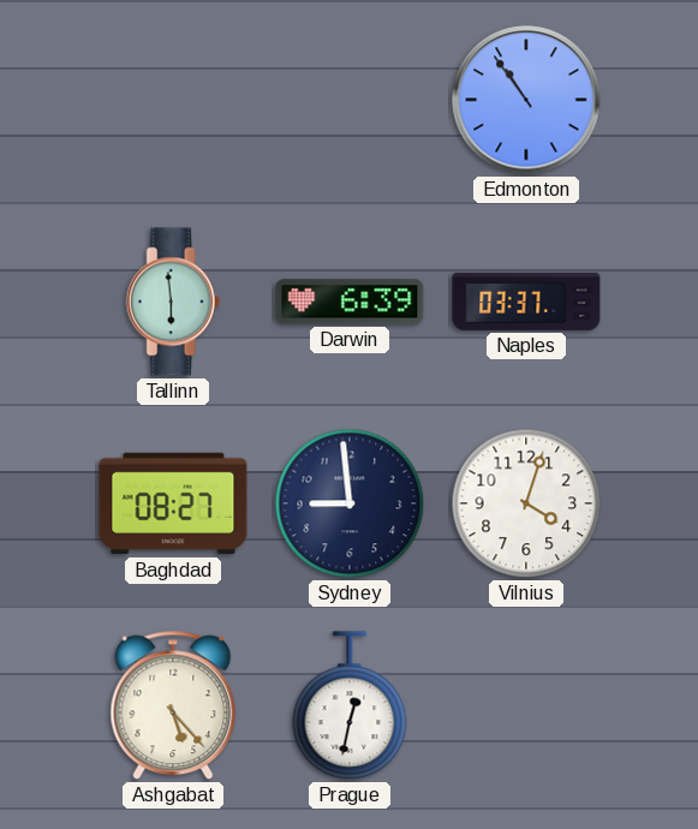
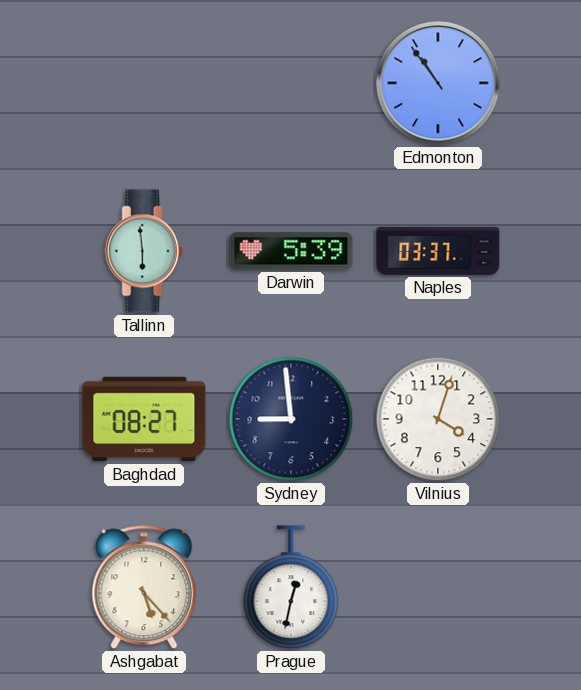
Darwin: 6:39 -> 5:39
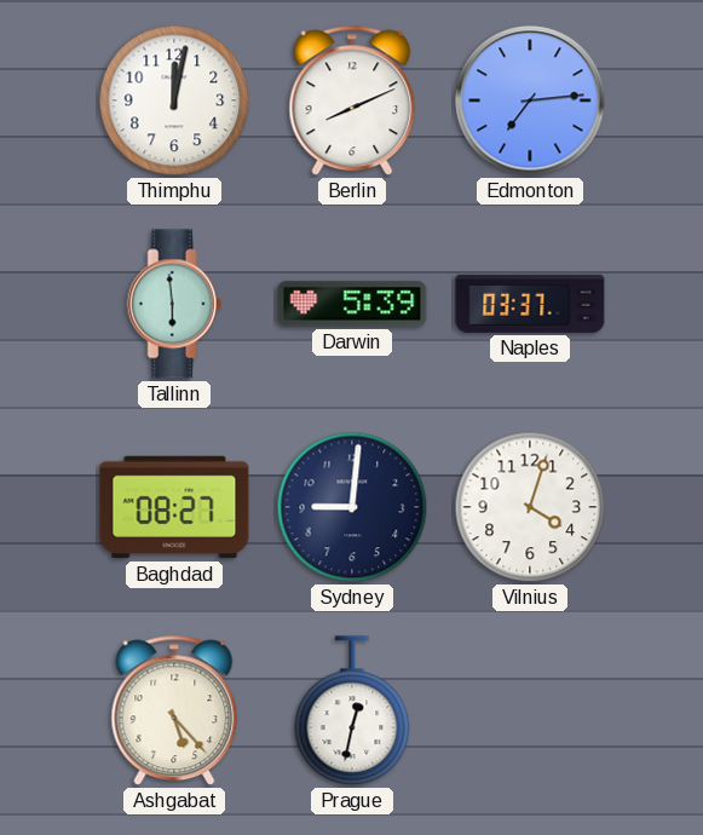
Thimphu: none -> 12:02
Berlin: none -> 8:11
Edmonton: 10:54 -> 7:14
Sydney: 8:59 -> 9:01
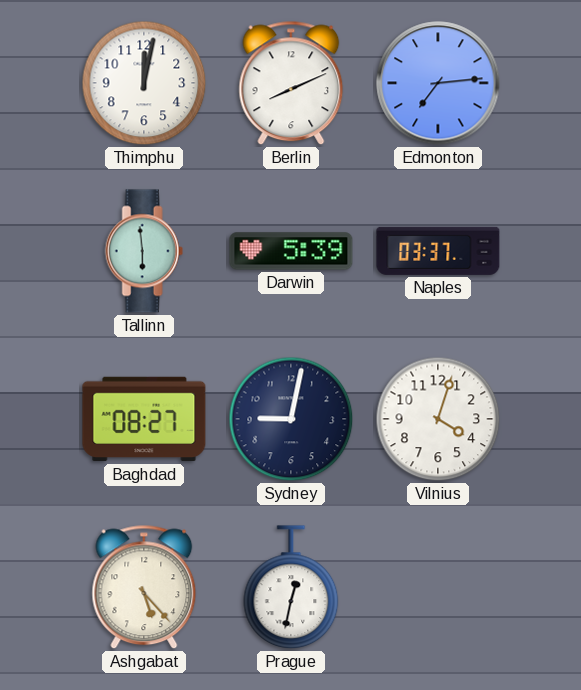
Sydney: 9:01 -> 9:02
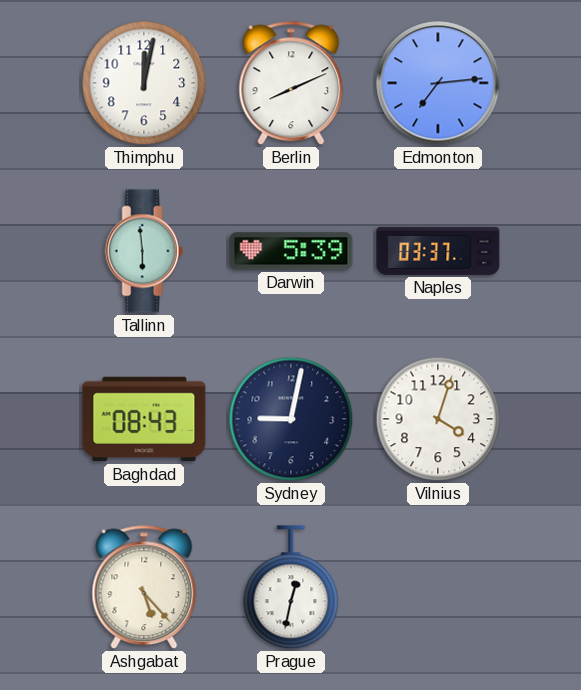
Baghdad: 08:27 -> 08:43
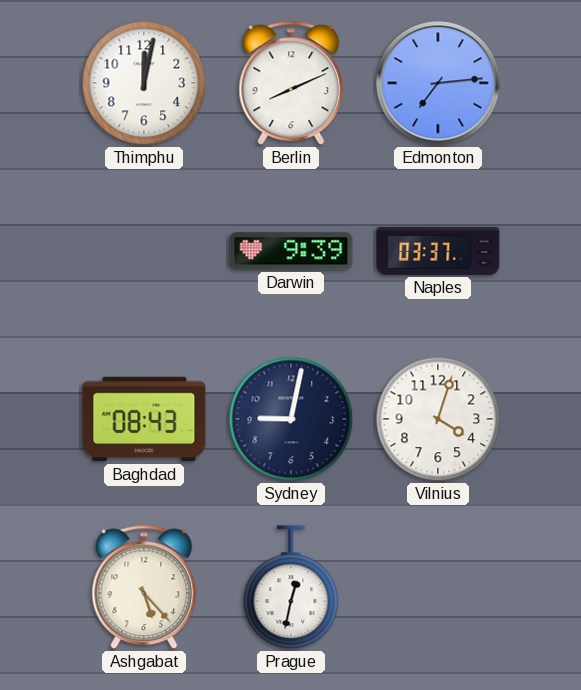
Tallinn: 5:59 -> none
Darwin: 5:39 -> 9:39
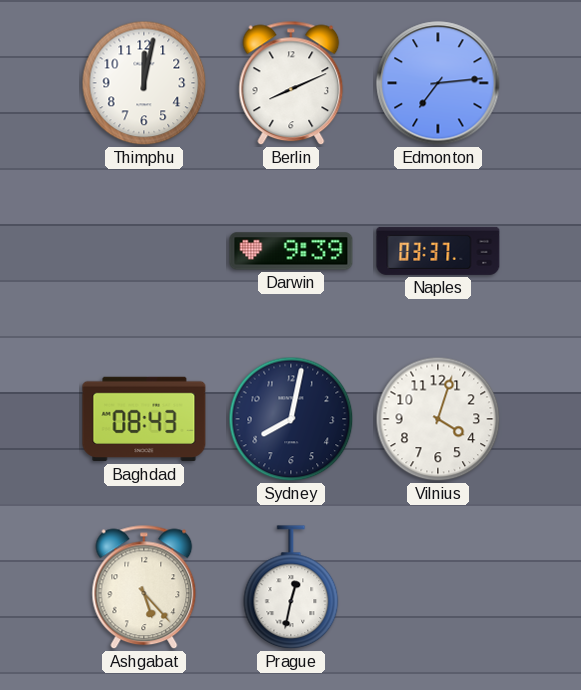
Sydney: 9:02 -> 8:02
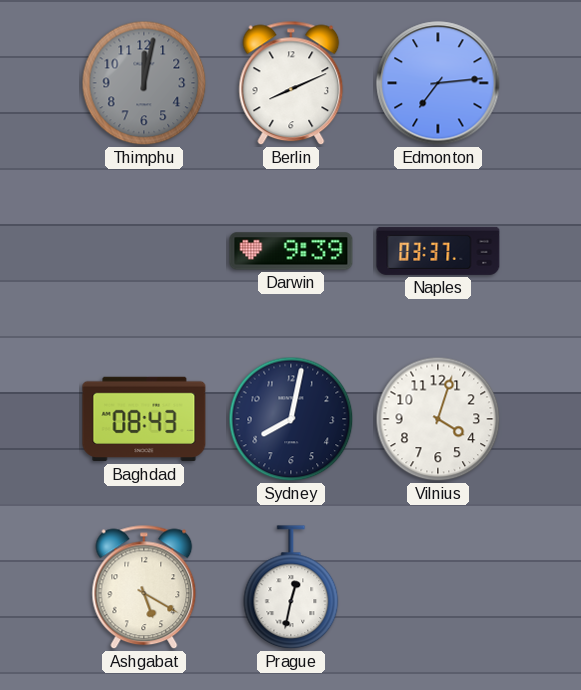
Thimphu dial: white -> grey
Ashgabat: 5:23 -> 5:20
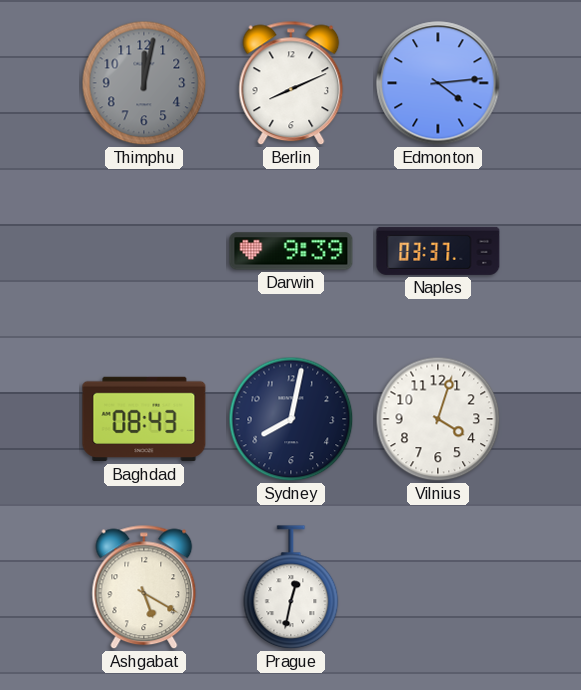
Edmonton: 7:14 -> 4:14
